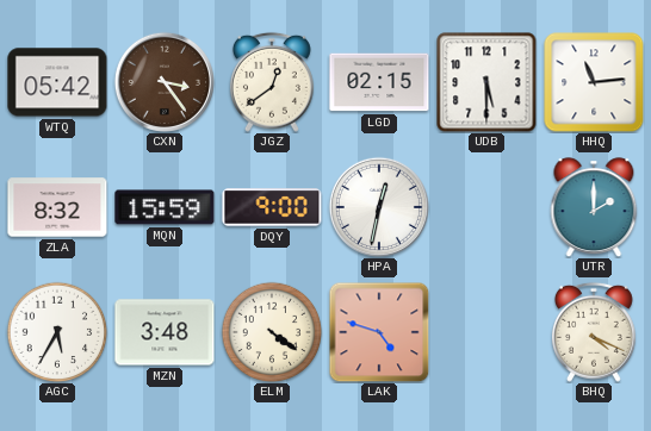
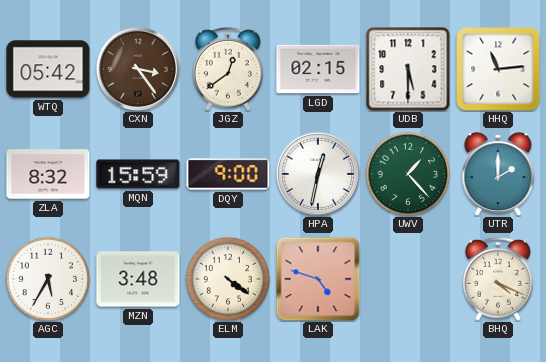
UWV: none -> 1:23
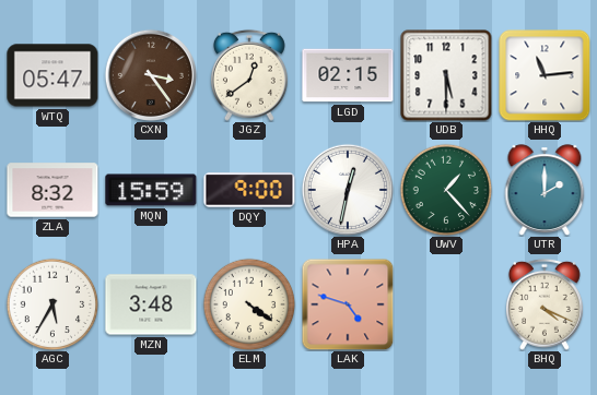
WTQ: 05:42 -> 05:47
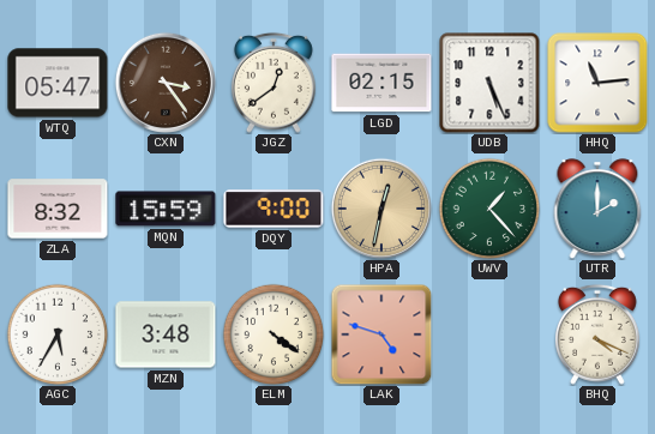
UDB: 5:30 -> 5:26
HPA dial: white -> champagne
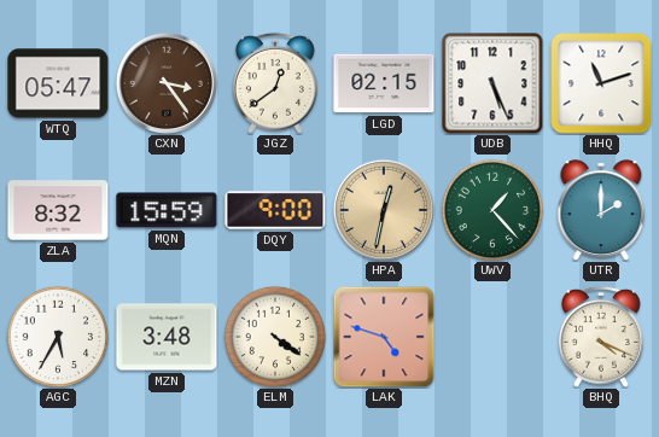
HHQ: 11:14 -> 11:12
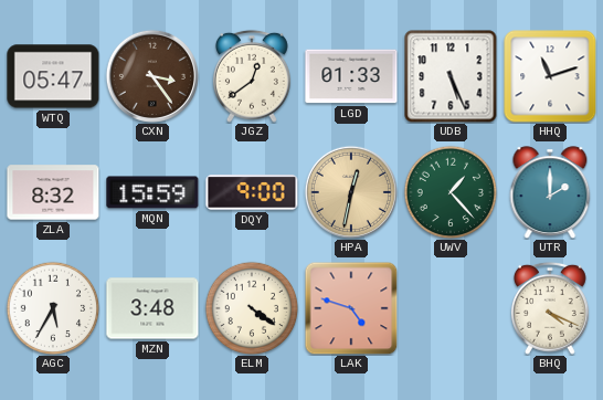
LGD: 02:15 -> 01:33
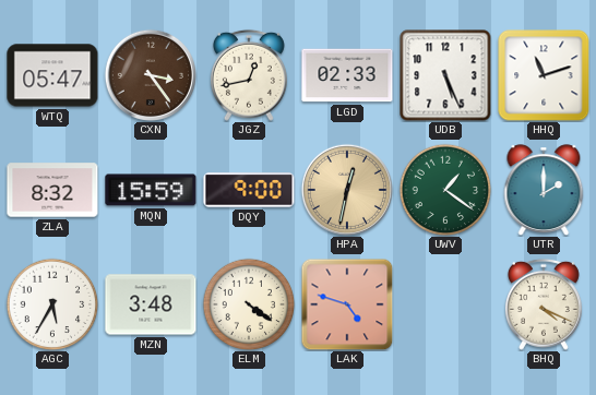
JGZ: 12:39 -> 12:43
LGD: 01:33 -> 02:33
UWV: 1:23 -> 1:21
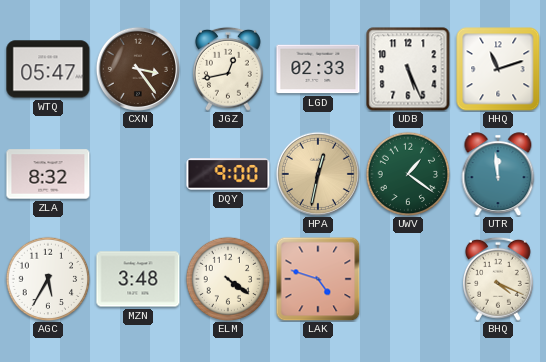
MQN: 15:59 -> none
UTR: 2:00 -> 11:59
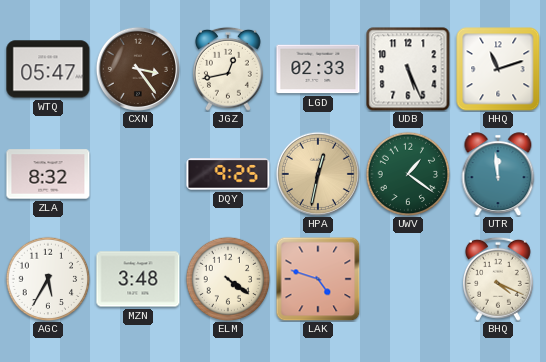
DQY: 9:00 -> 9:25
